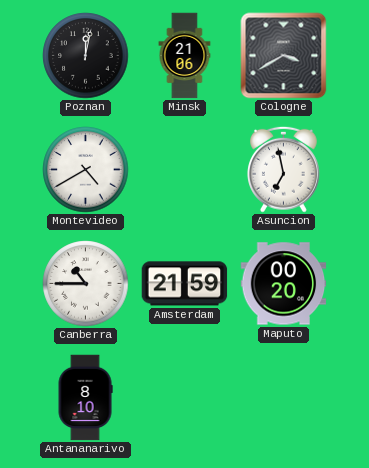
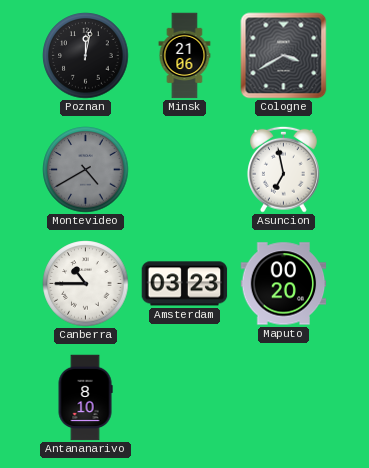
Montevideo dial: white -> grey
Amsterdam: 21:59 -> 03:23
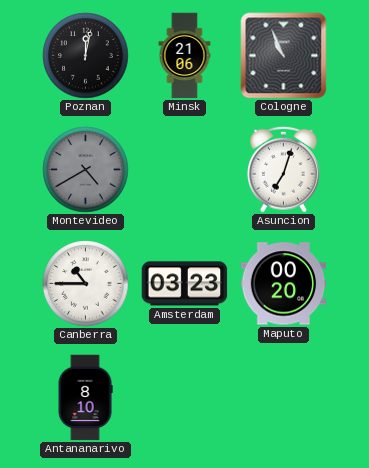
Cologne: 3:40 -> 10:56
Asuncion: 6:58 -> 7:03
